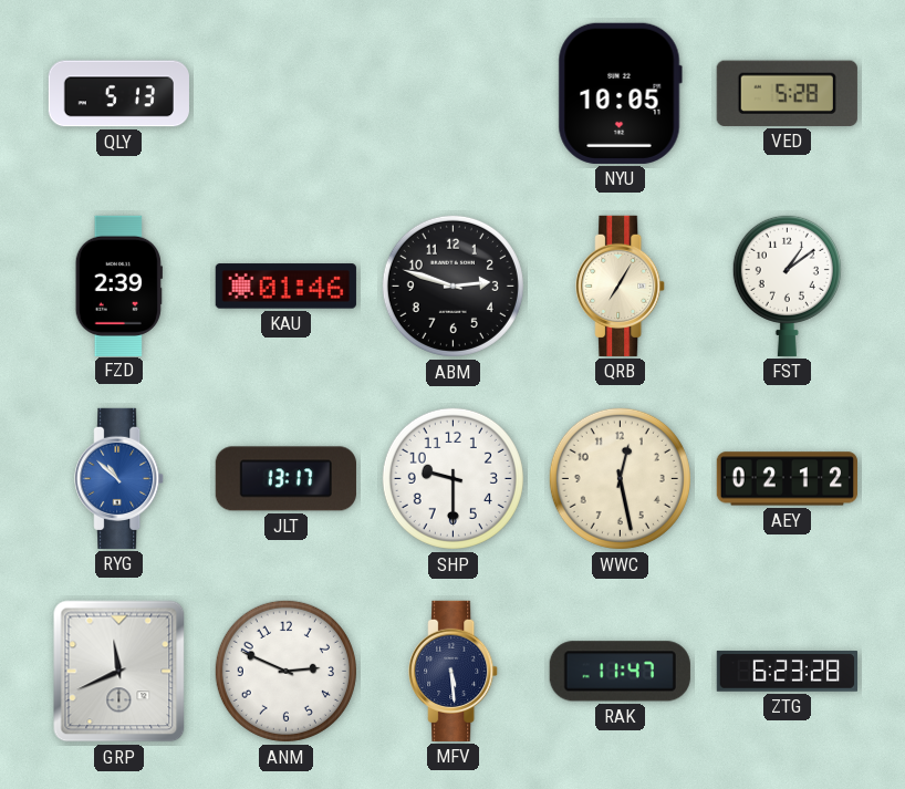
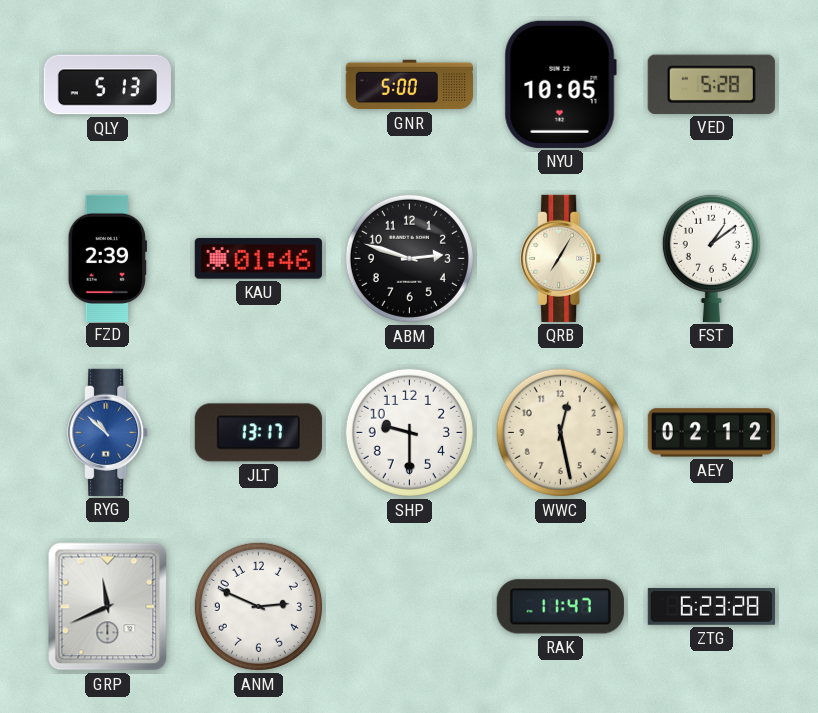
GNR: none -> 5:00
MFV: 5:29 -> none
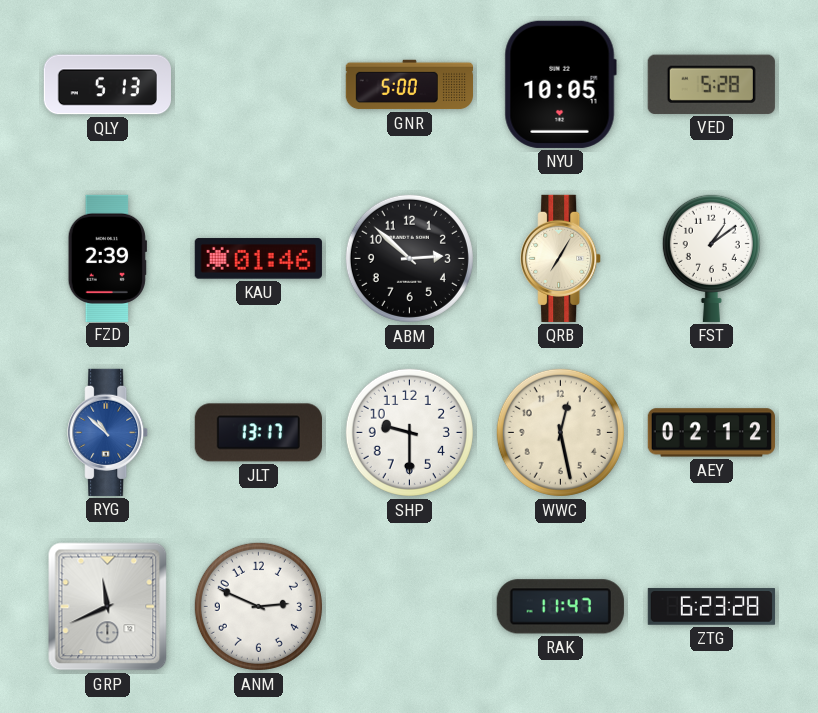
ABM: 2:48 -> 2:52
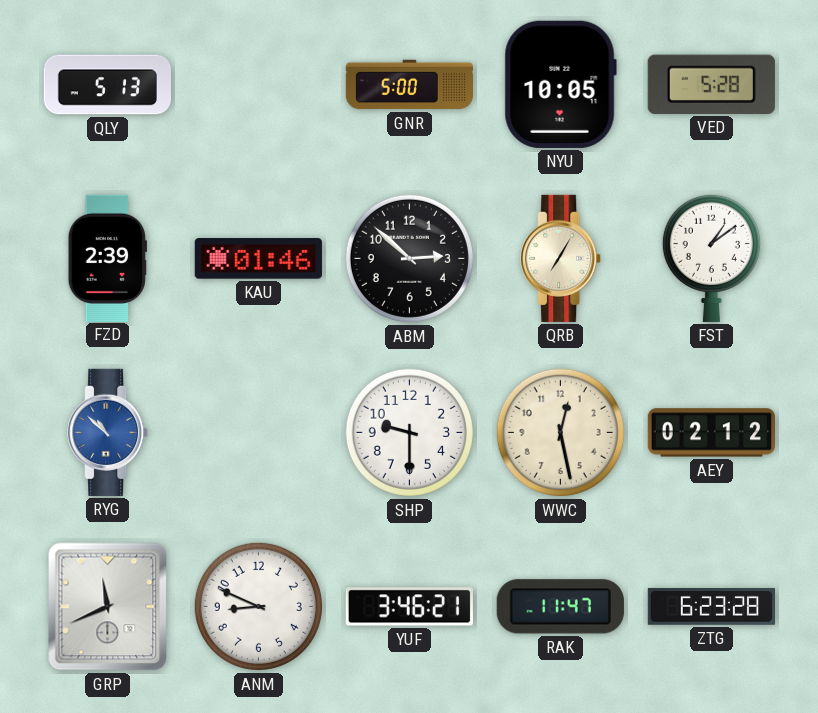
JLT: 13:17 -> none
ANM: 2:49 -> 8:49
YUF: none -> 3:46
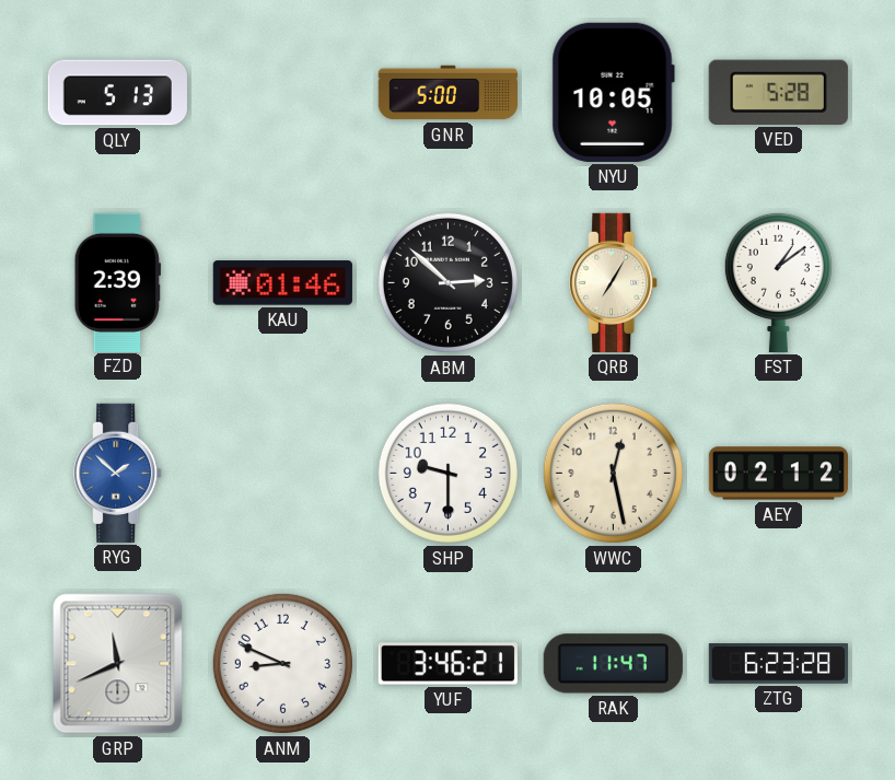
RYG: 10:52 -> 1:52
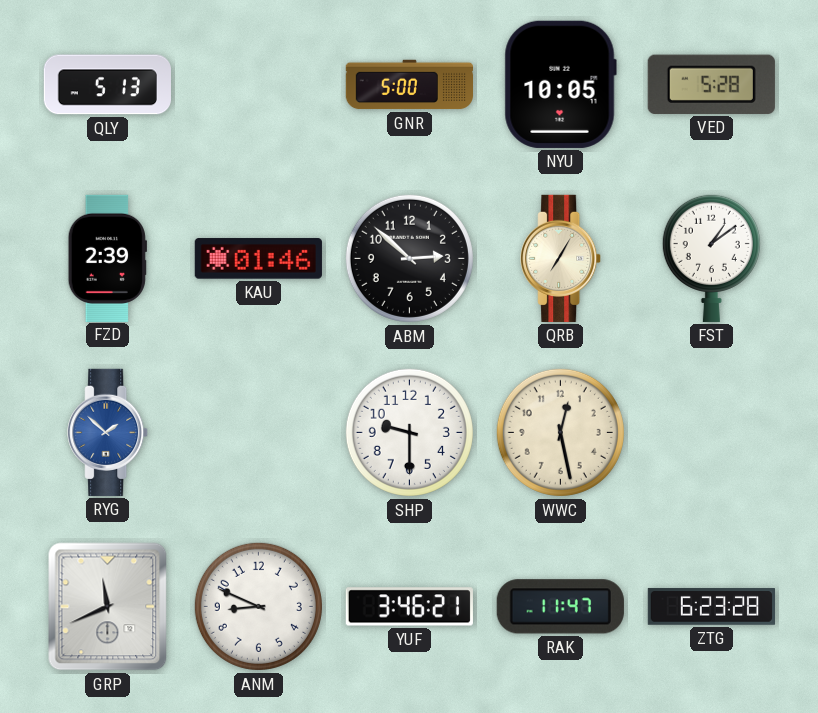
AEY: 02:12 -> none
